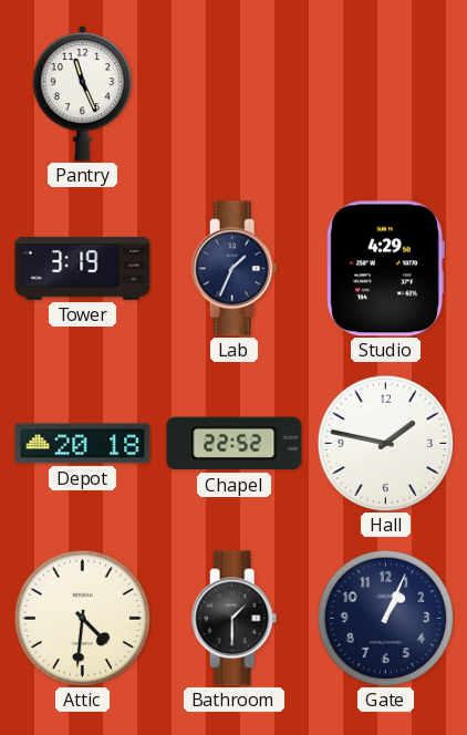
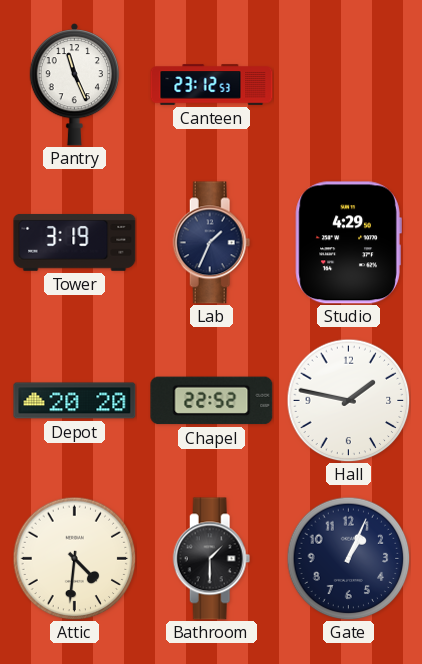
Canteen: none -> 23:12
Depot: 20:18 -> 20:20
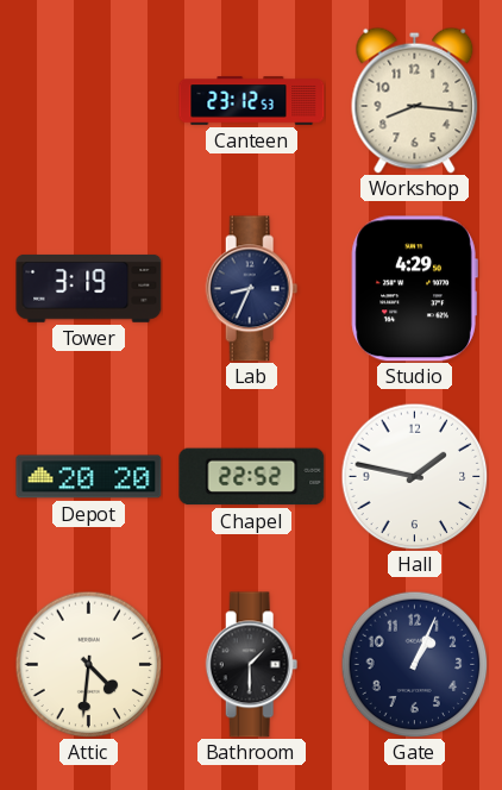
Pantry: 11:26 -> none
Workshop: none -> 8:16
Lab: 1:34 -> 8:34
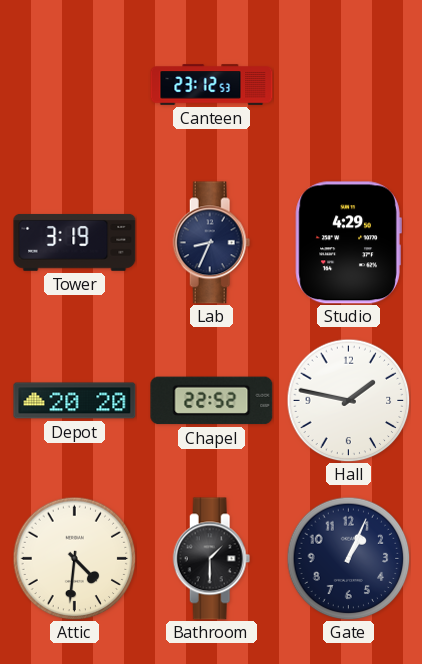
Workshop: 8:16 -> none
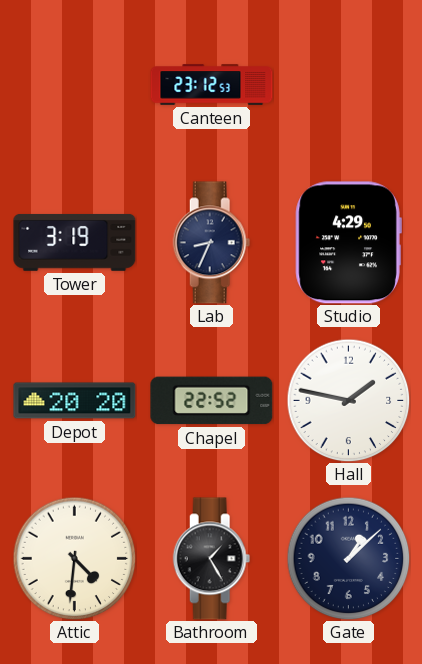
Bathroom: 1:30 -> 1:25
Gate: 1:04 -> 1:08
